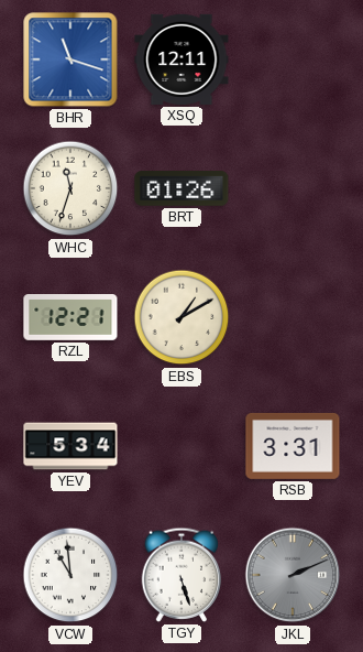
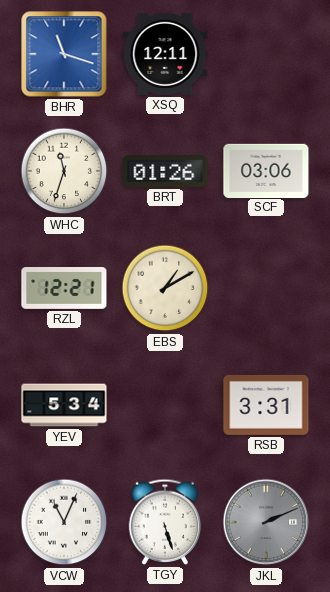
SCF: none -> 03:06
VCW: 10:59 -> 11:04
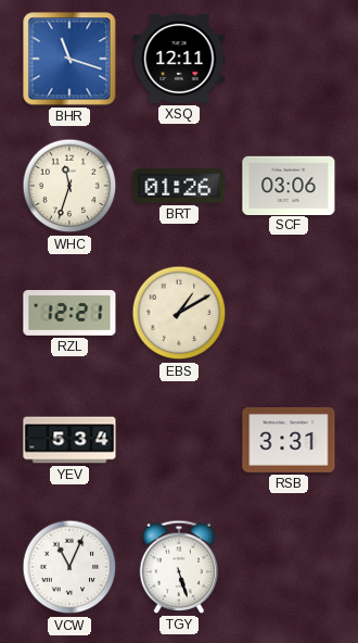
JKL: 2:11 -> none
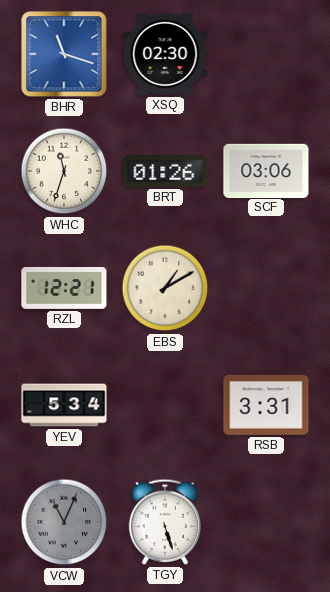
XSQ: 12:11 -> 02:30
VCW dial: white -> grey
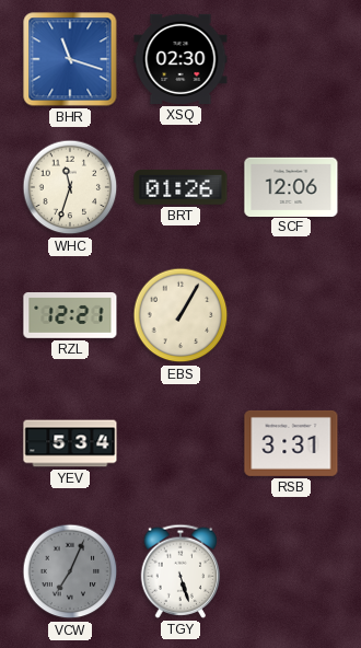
SCF: 03:06 -> 12:06
EBS: 1:10 -> 1:05
VCW: 11:04 -> 7:04
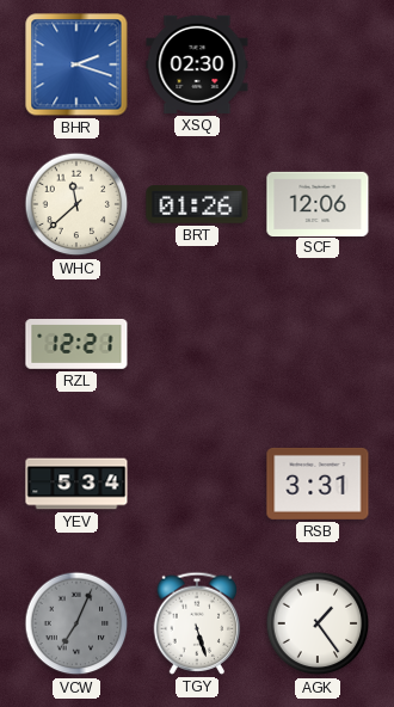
BHR: 11:18 -> 2:18
WHC: 11:33 -> 11:38
EBS: 1:05 -> none
AGK: none -> 1:24
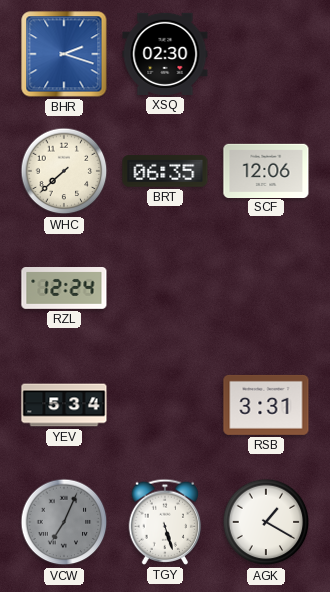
WHC: 11:38 -> 7:38
BRT: 01:26 -> 06:35
RZL: 12:21 -> 12:24
AGK: 1:24 -> 1:20
